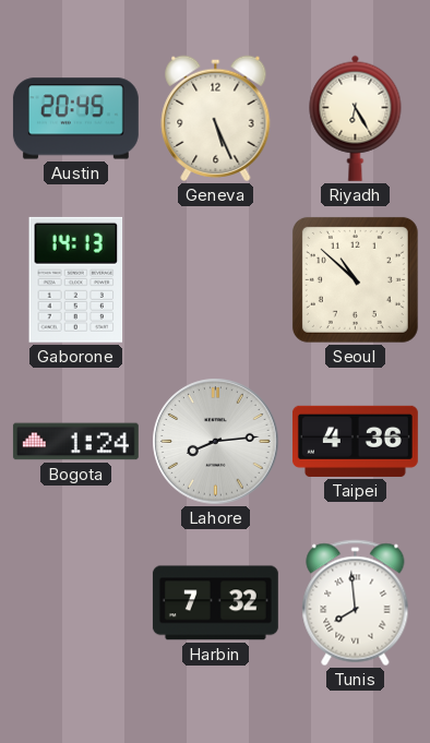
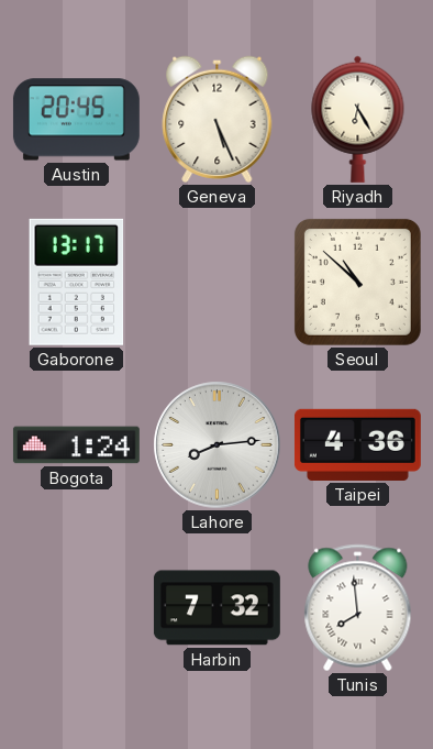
Gaborone: 14:13 -> 13:17
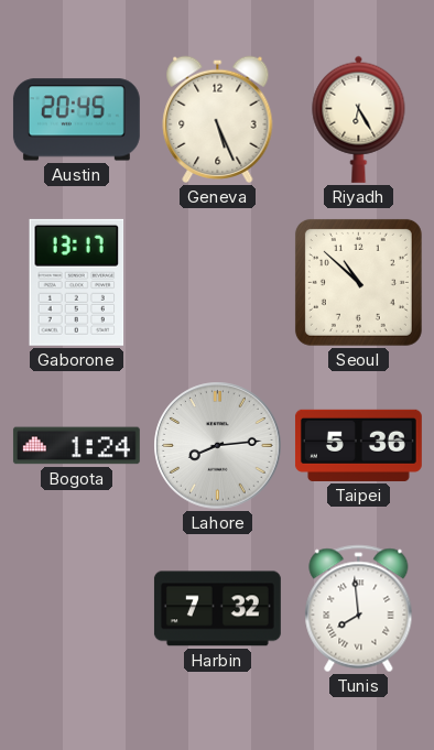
Taipei: 4:36 -> 5:36
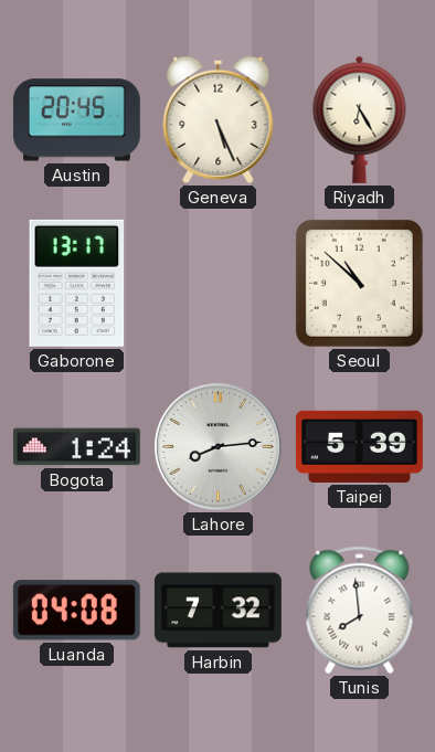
Taipei: 5:36 -> 5:39
Luanda: none -> 04:08
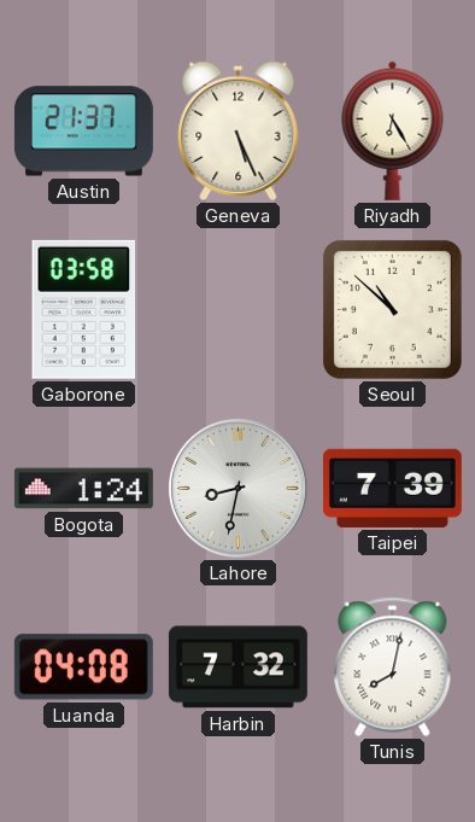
Austin: 20:45 -> 21:37
Gaborone: 13:17 -> 03:58
Lahore: 8:14 -> 8:32
Taipei: 5:39 -> 7:39
Tunis: 7:59 -> 8:02
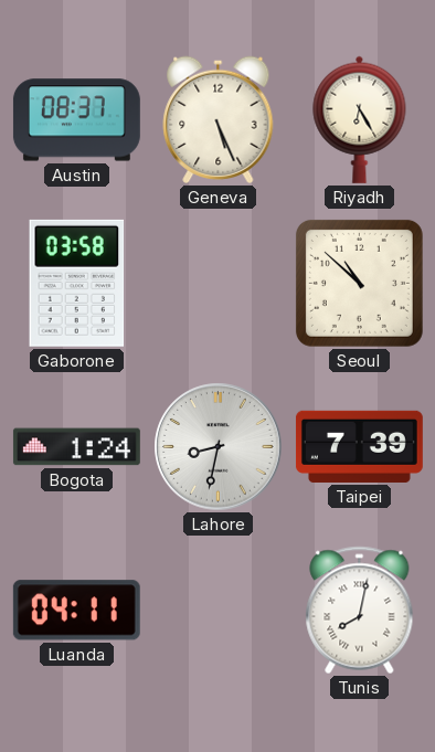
Austin: 21:37 -> 08:37
Luanda: 04:08 -> 04:11
Harbin: 7:32 -> none
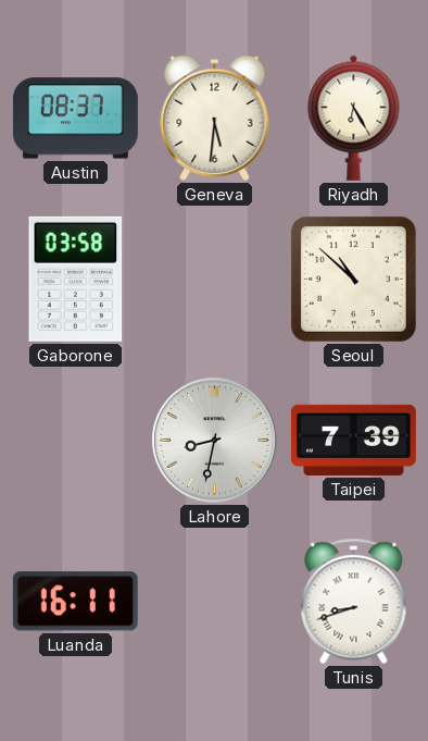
Geneva: 5:26 -> 5:31
Bogota: 1:24 -> none
Luanda: 04:11 -> 16:11
Tunis: 8:02 -> 8:42
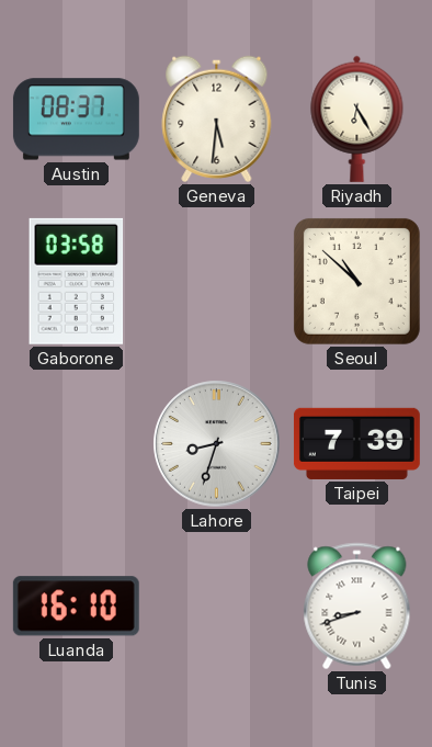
Lahore: 8:32 -> 8:33
Luanda: 16:11 -> 16:10
